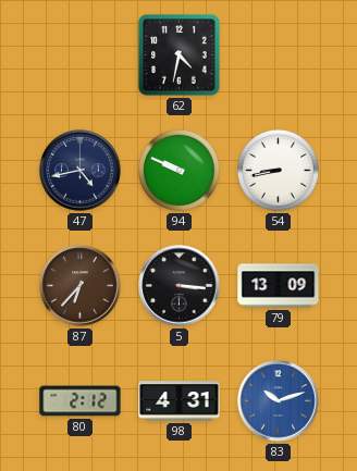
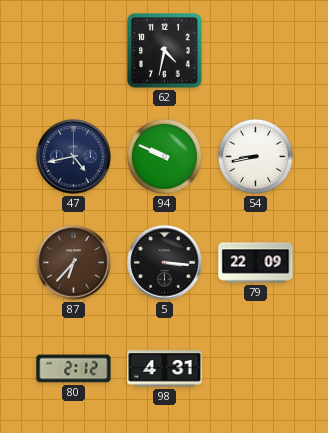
79: 13:09 -> 22:09
83: 10:12 -> none
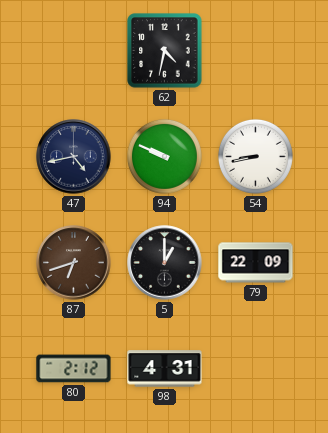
87: 6:37 -> 6:42
5: 3:16 -> 1:00
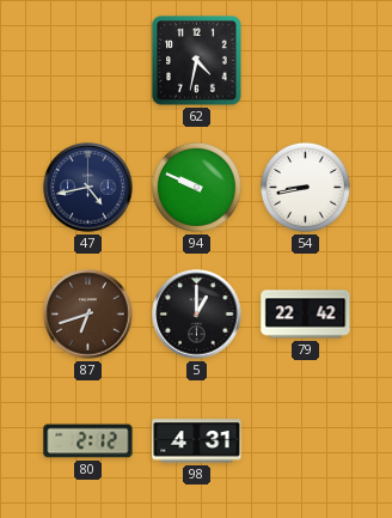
79: 22:09 -> 22:42
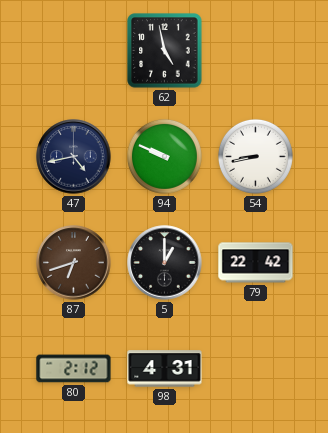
62: 4:32 -> 4:58
